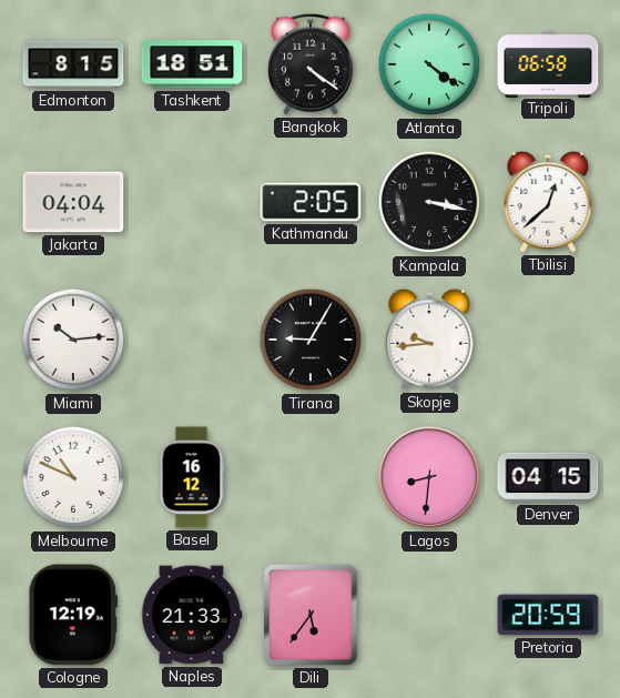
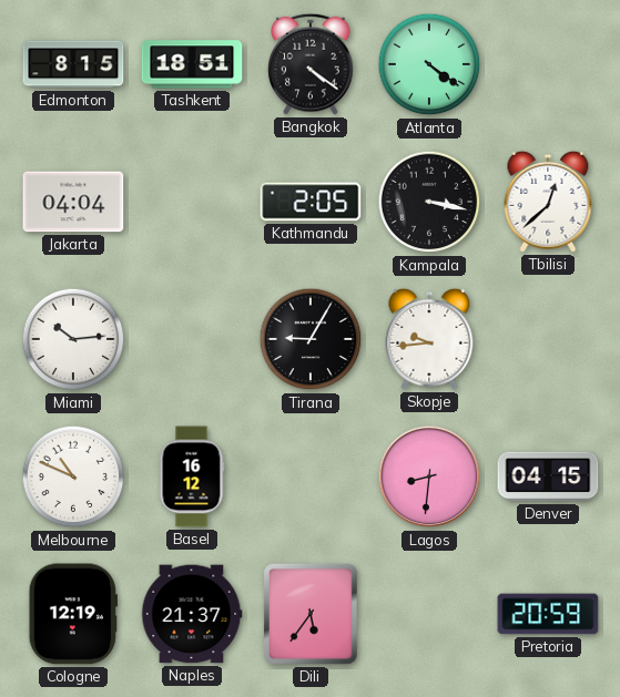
Tripoli: 06:58 -> none
Naples: 21:33 -> 21:37
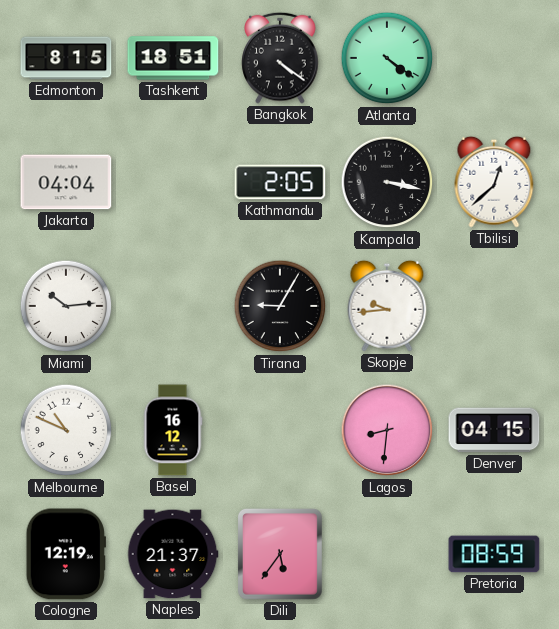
Pretoria: 20:59 -> 08:59
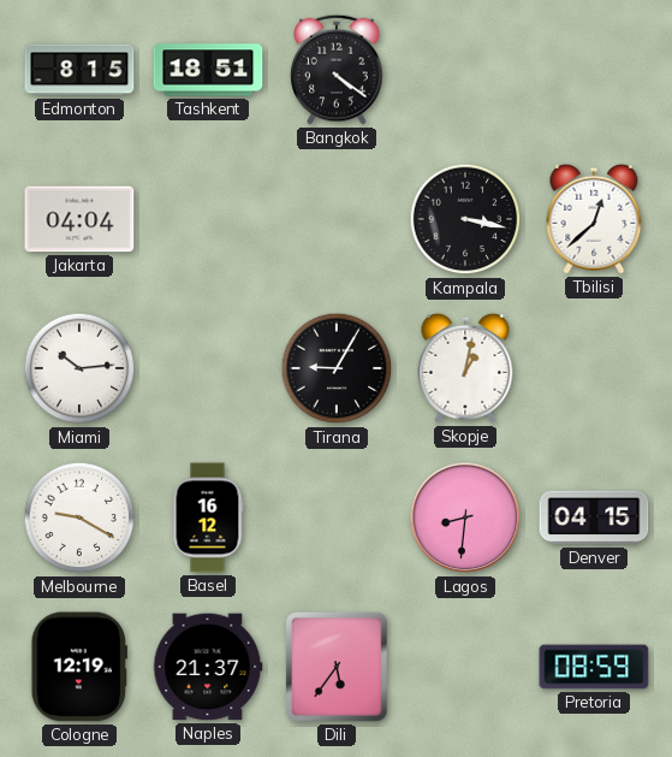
Atlanta: 4:21 -> none
Kathmandu: 2:05 -> none
Skopje: 9:44 -> 1:02
Melbourne: 10:49 -> 9:20
